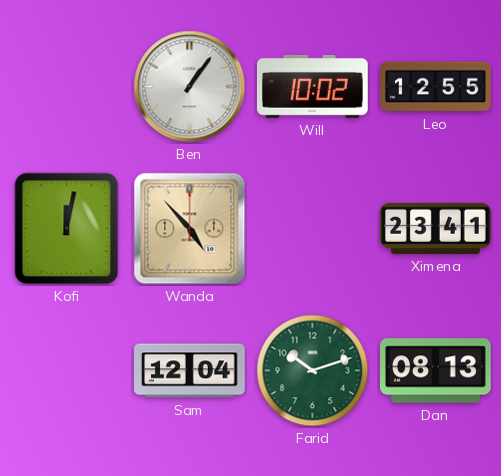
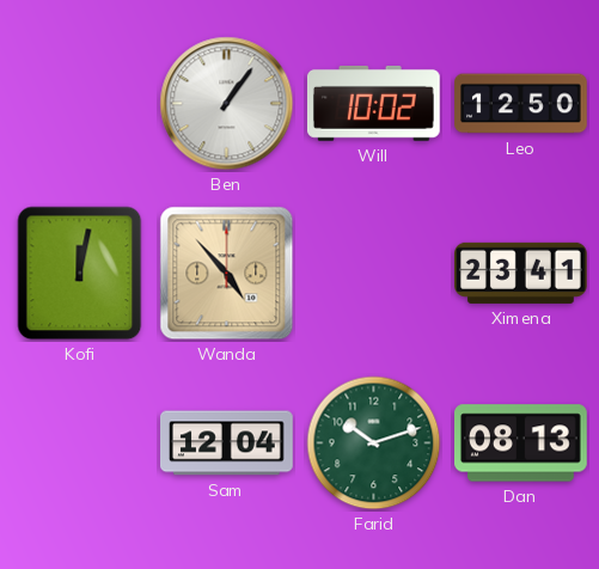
Leo: 12:55 -> 12:50
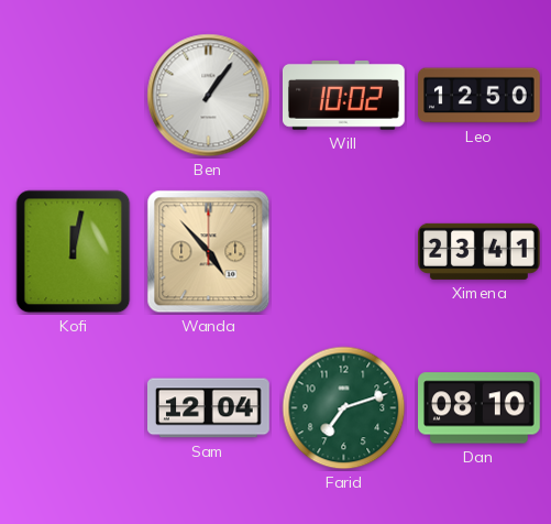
Farid: 10:12 -> 7:12
Dan: 08:13 -> 08:10
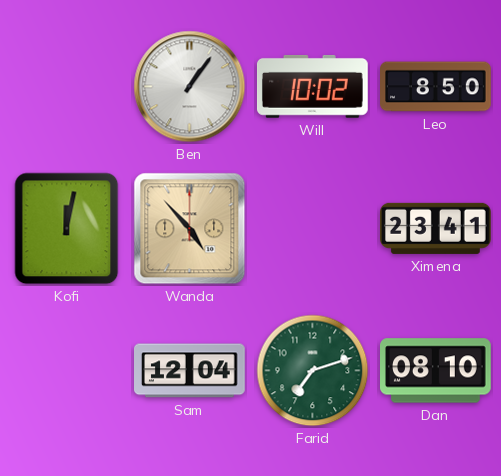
Leo: 12:50 -> 8:50
